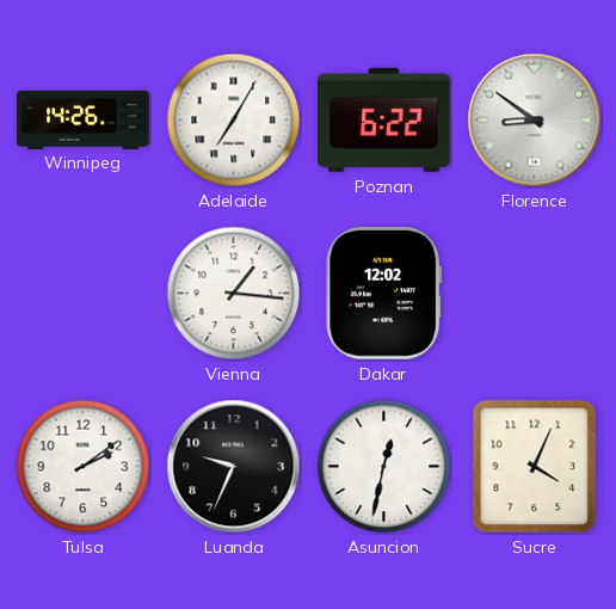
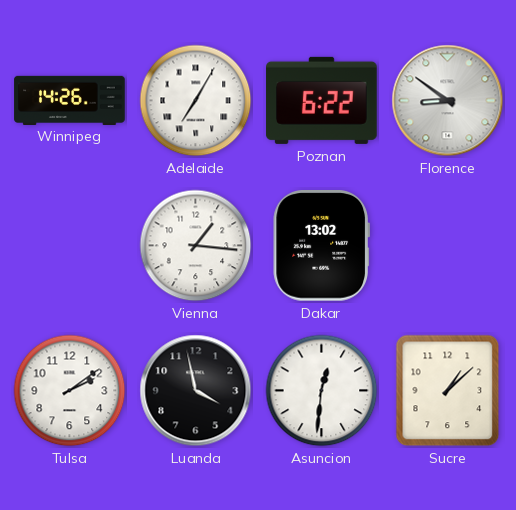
Dakar: 12:02 -> 13:02
Luanda: 9:34 -> 3:58
Asuncion: 12:32 -> 12:31
Sucre: 4:04 -> 1:08
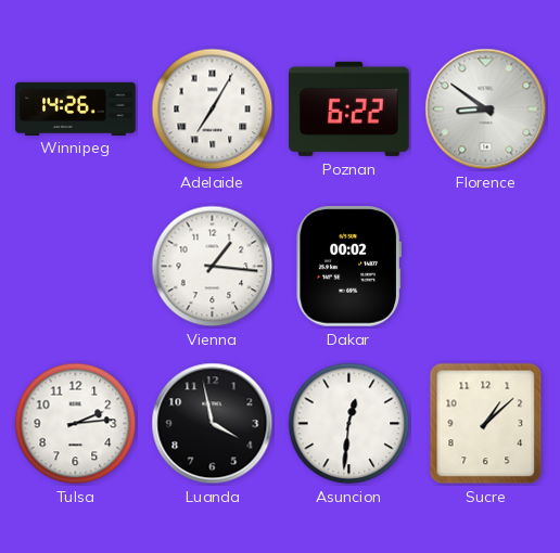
Dakar: 13:02 -> 00:02
Tulsa: 2:09 -> 2:14
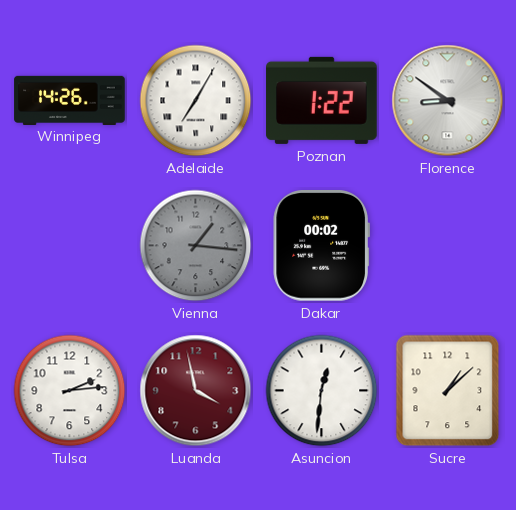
Poznan: 6:22 -> 1:22
Vienna dial: white -> grey
Luanda dial: black -> burgundy
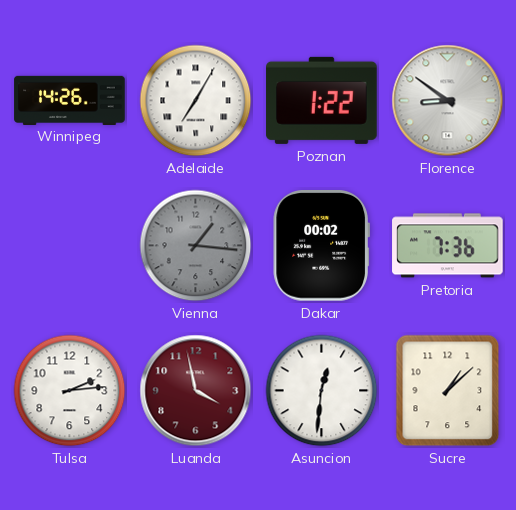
Pretoria: none -> 7:36
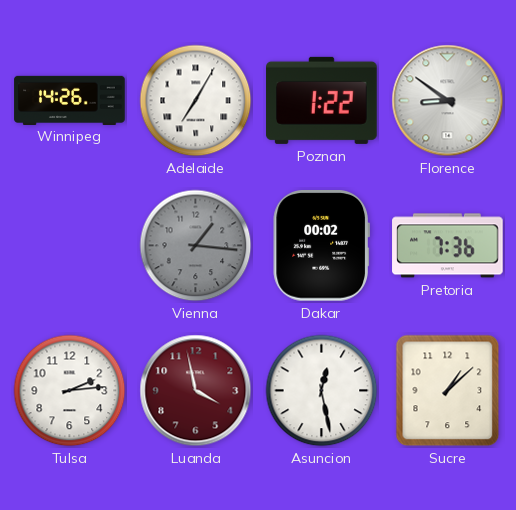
Asuncion: 12:31 -> 12:28
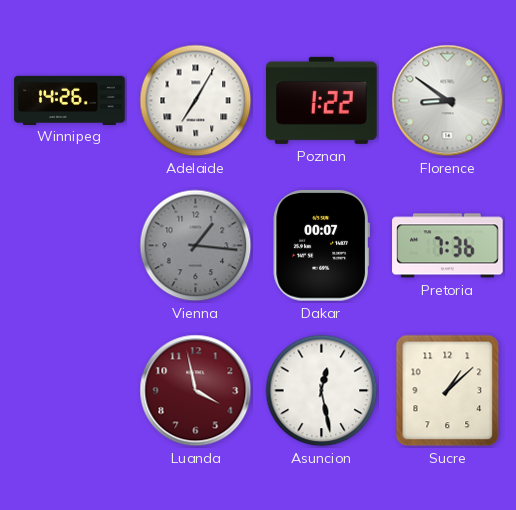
Dakar: 00:02 -> 00:07
Tulsa: 2:14 -> none
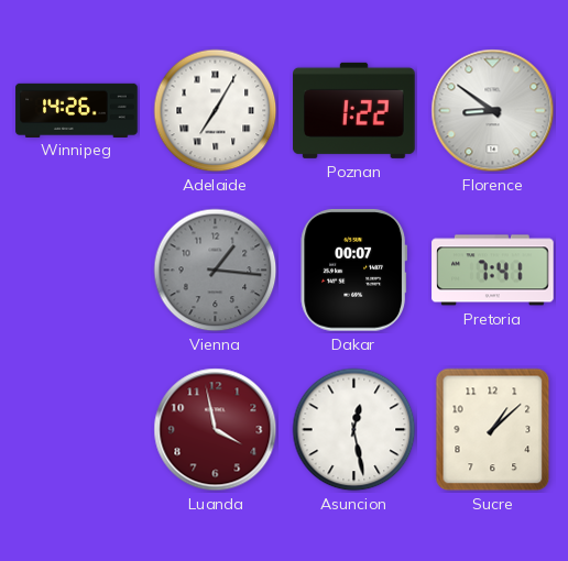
Pretoria: 7:36 -> 7:41
